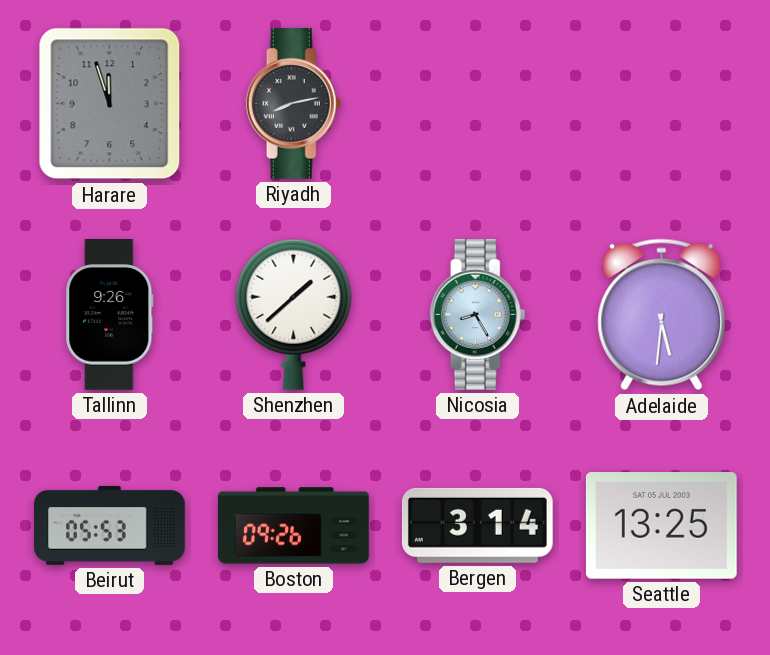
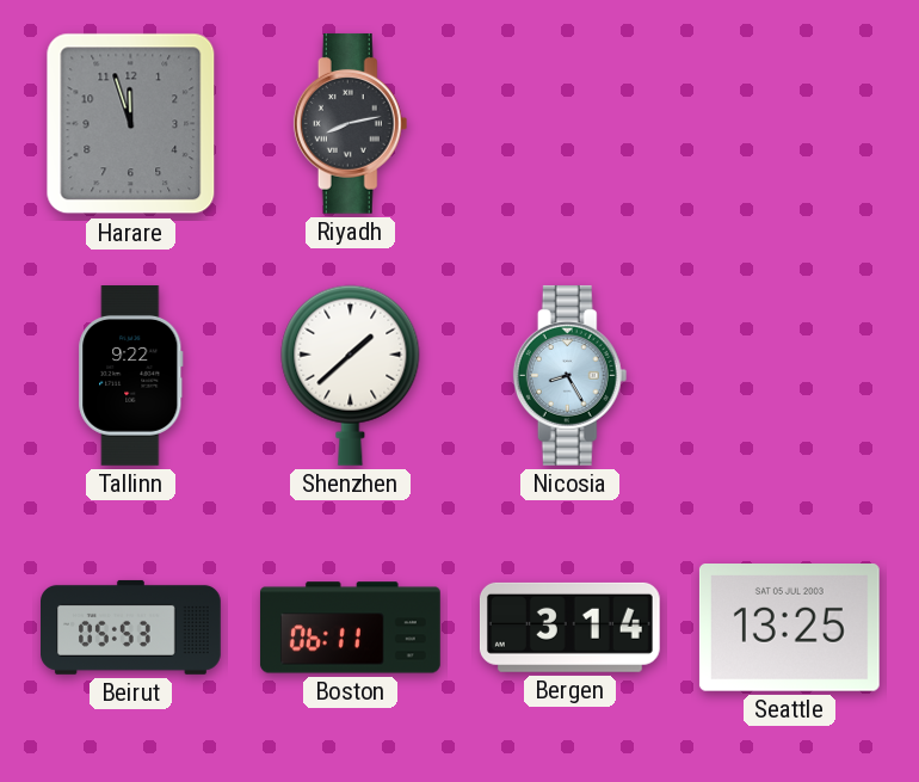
Tallinn: 9:26 -> 9:22
Adelaide: 5:31 -> none
Boston: 09:26 -> 06:11
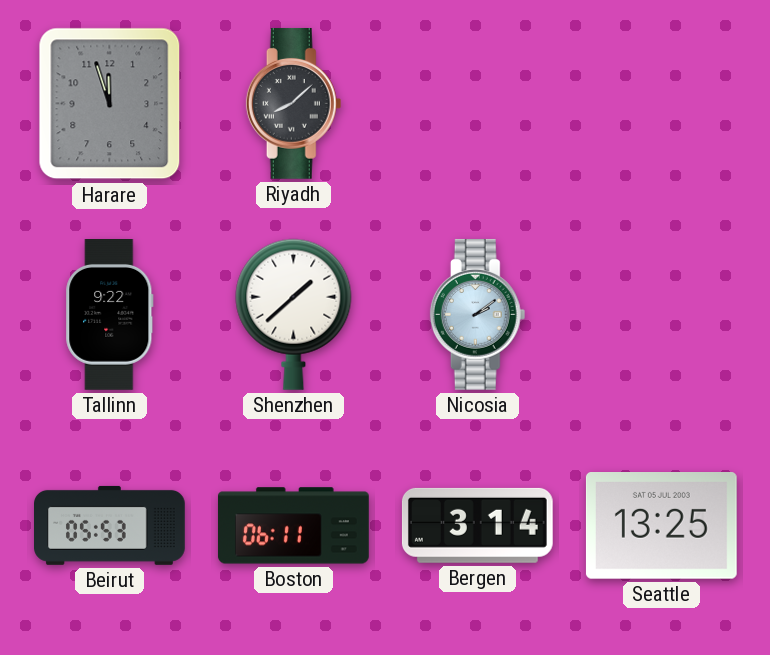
Riyadh: 8:13 -> 8:08
Nicosia: 8:25 -> 2:09
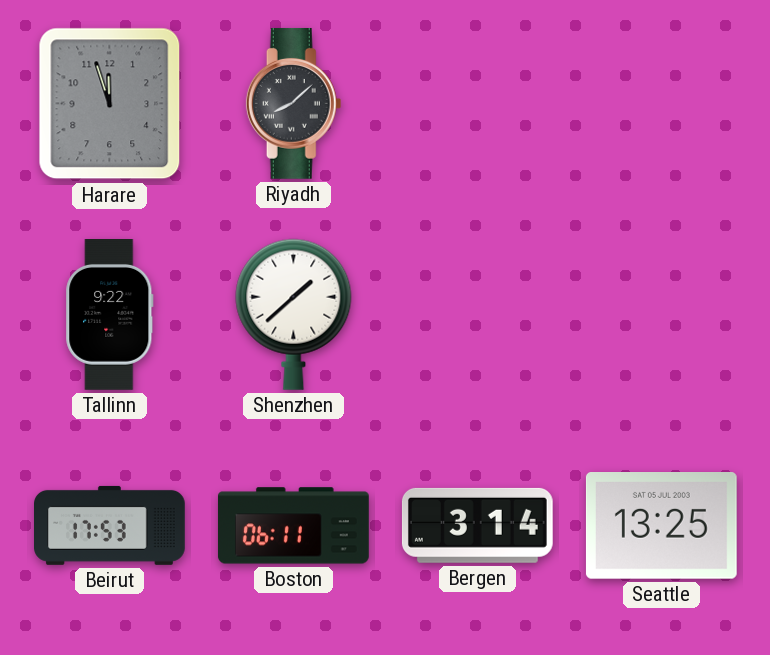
Nicosia: 2:09 -> none
Beirut: 05:53 -> 17:53
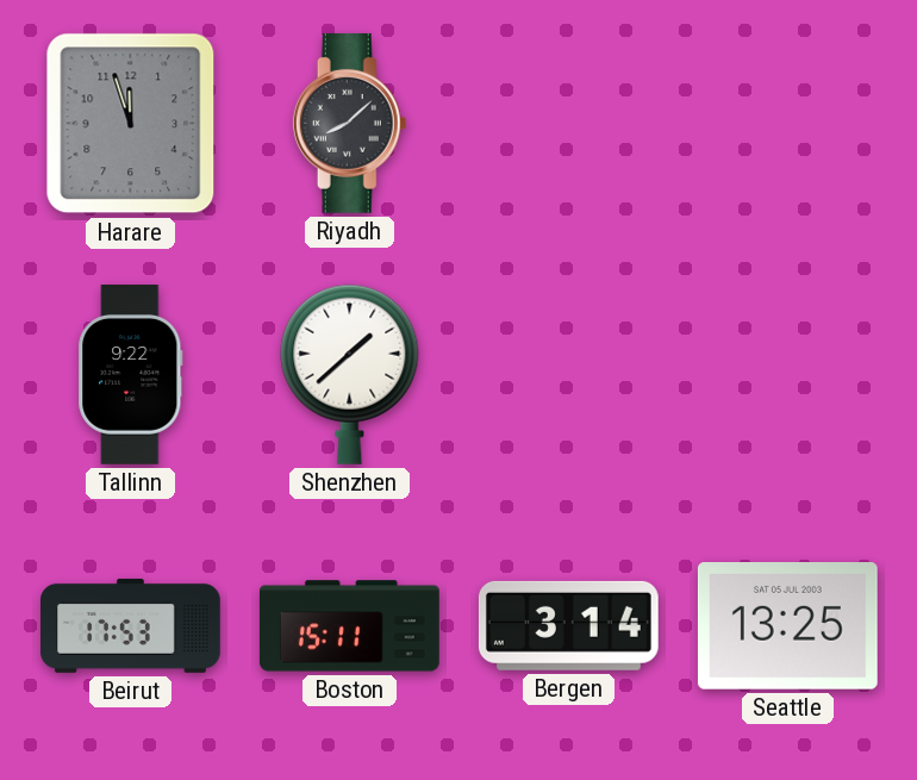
Boston: 06:11 -> 15:11
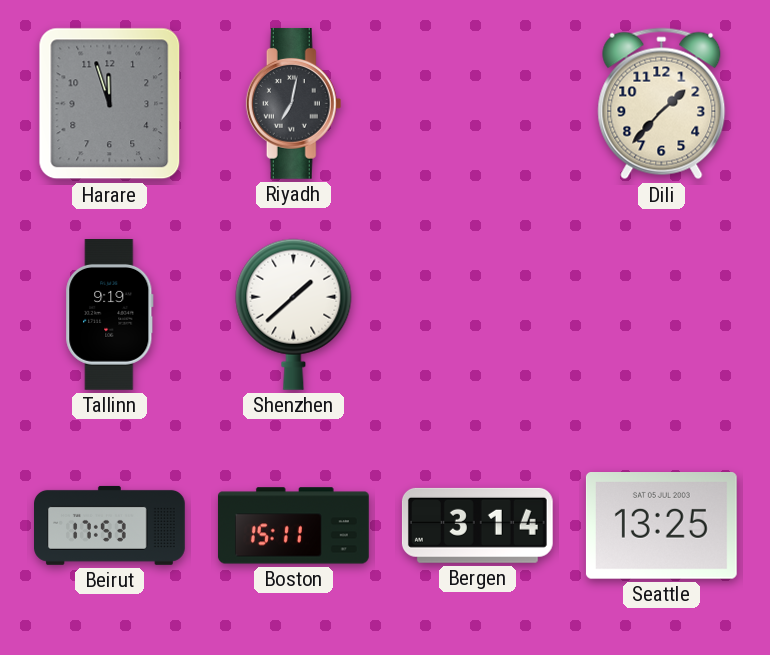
Riyadh: 8:08 -> 7:02
Dili: none -> 1:37
Tallinn: 9:22 -> 9:19
